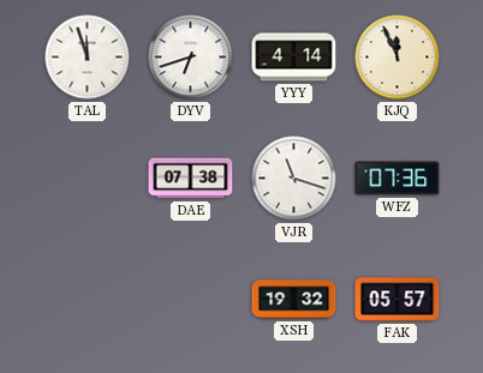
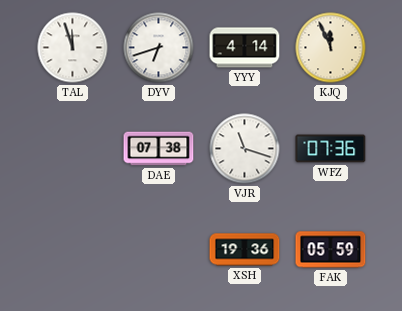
XSH: 19:32 -> 19:36
FAK: 05:57 -> 05:59
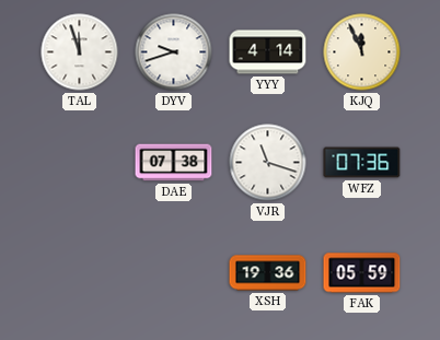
DYV: 6:42 -> 9:42
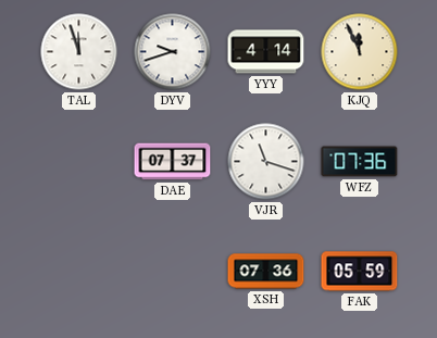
DAE: 07:38 -> 07:37
XSH: 19:36 -> 07:36
